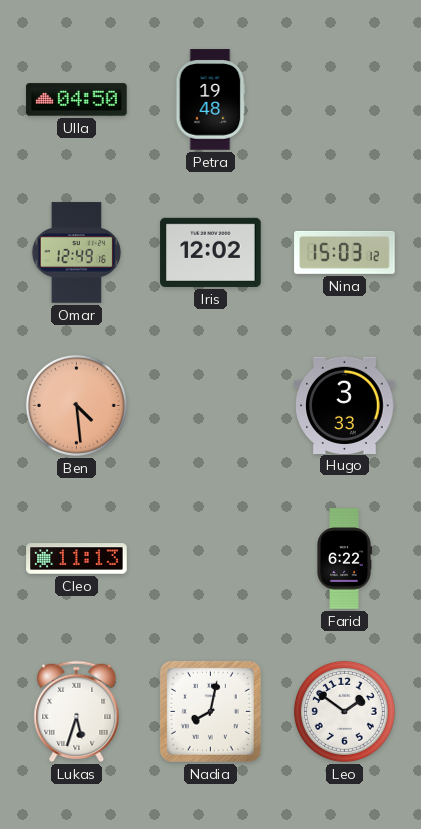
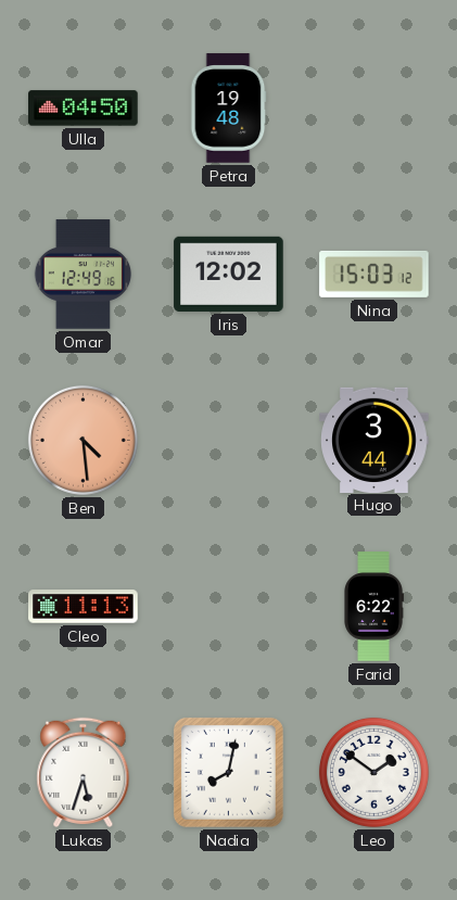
Hugo: 3:33 -> 3:44
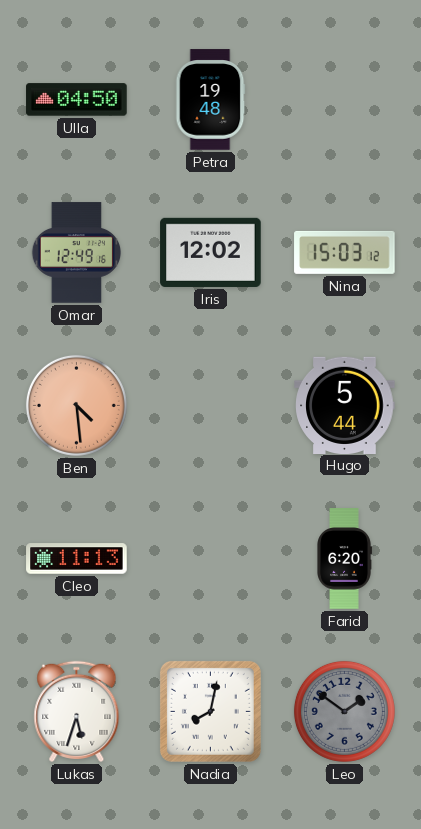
Hugo: 3:44 -> 5:44
Farid: 6:22 -> 6:20
Leo dial: white -> grey
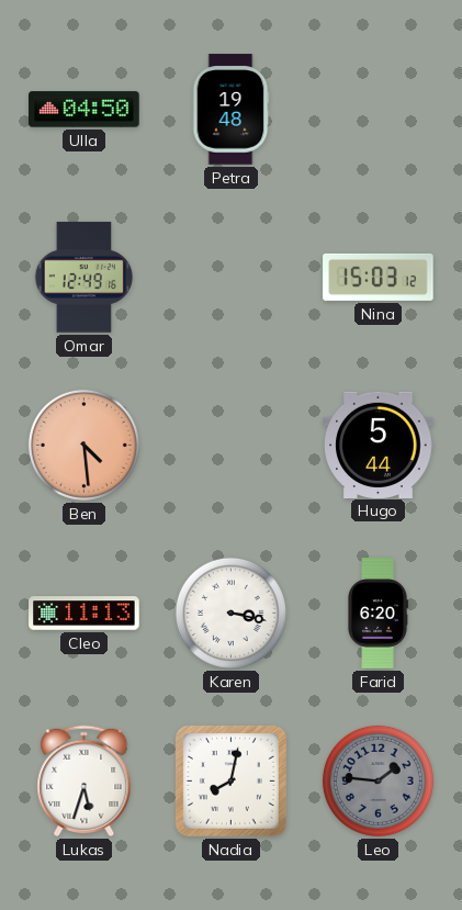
Iris: 12:02 -> none
Karen: none -> 3:17
Leo: 1:51 -> 1:46
